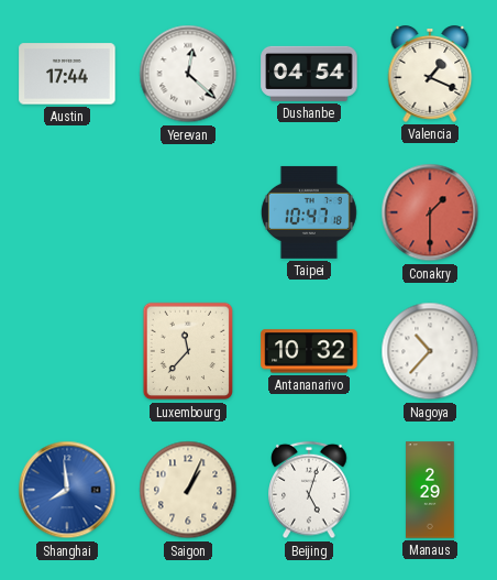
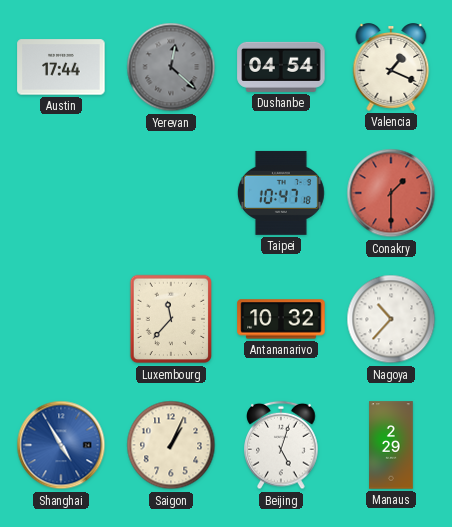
Yerevan dial: white -> grey
Shanghai: 7:59 -> 4:55
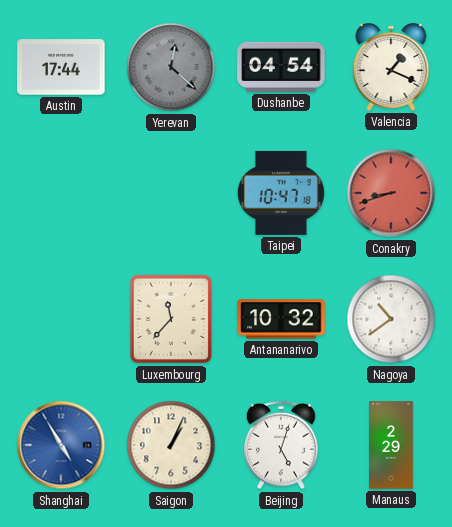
Conakry: 1:30 -> 8:42
Nagoya: 10:37 -> 10:39
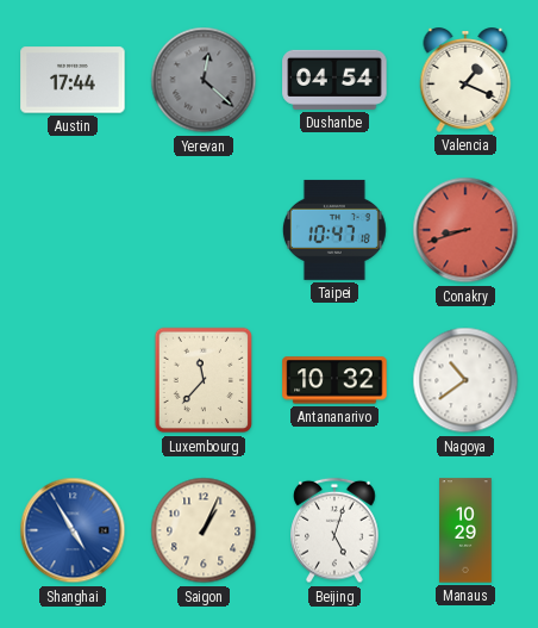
Manaus: 2:29 -> 10:29
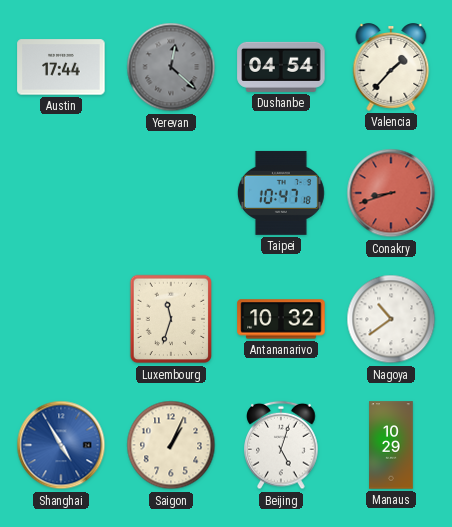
Valencia: 1:19 -> 1:37
Luxembourg: 11:37 -> 11:33
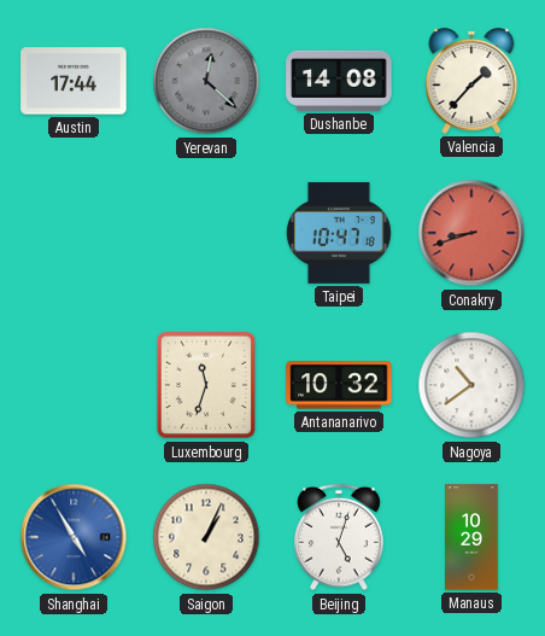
Dushanbe: 04:54 -> 14:08
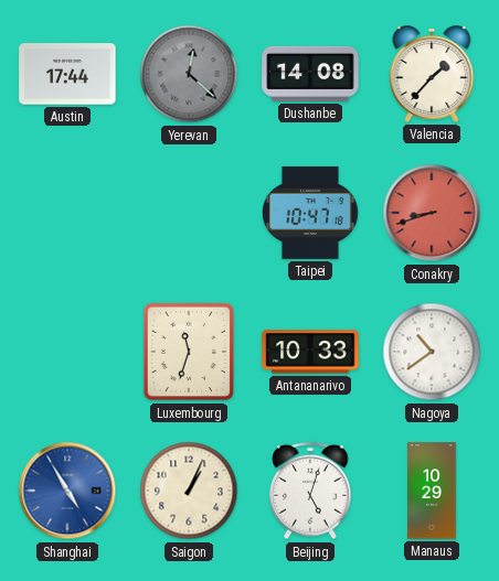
Antananarivo: 10:32 -> 10:33
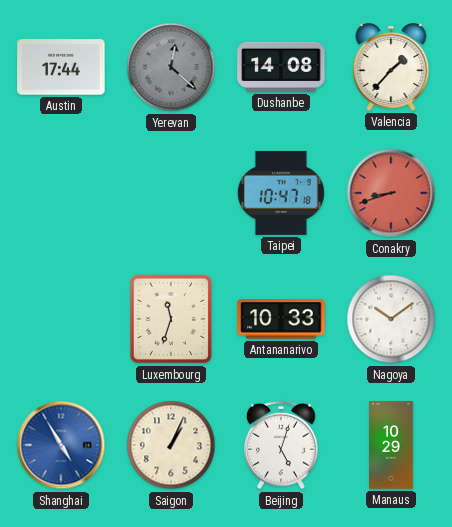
Nagoya: 10:39 -> 10:09
